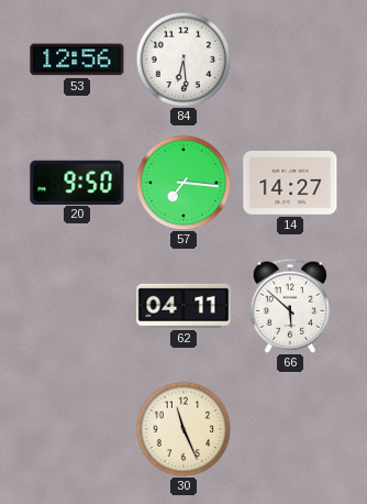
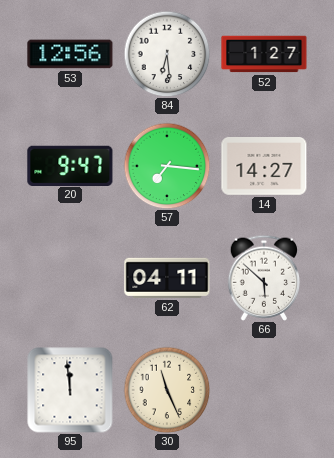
52: none -> 1:27
20: 9:50 -> 9:47
95: none -> 11:59
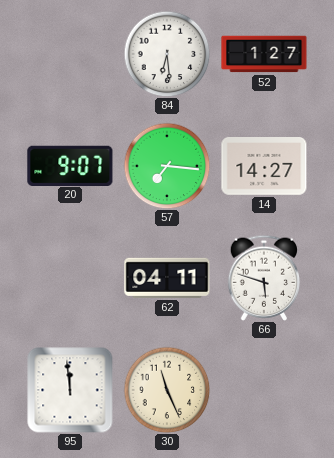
53: 12:56 -> none
20: 9:47 -> 9:07
66: 5:52 -> 5:48
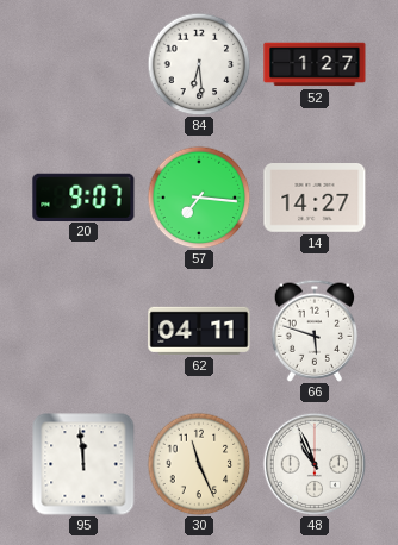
48: none -> 10:56
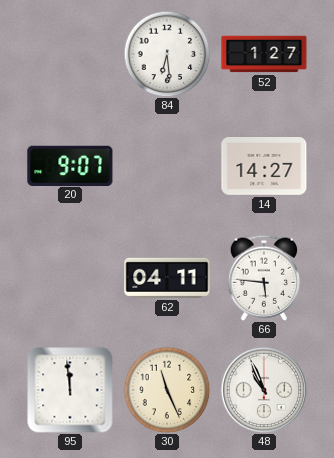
57: 7:16 -> none
66: 5:48 -> 5:46
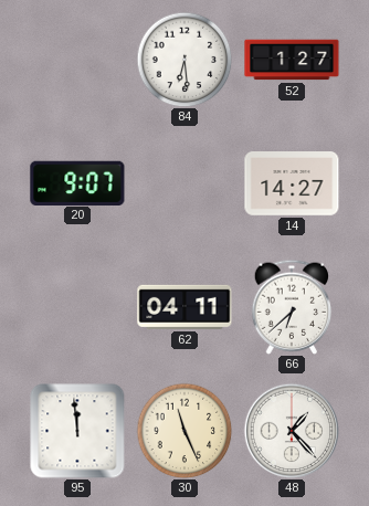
66: 5:46 -> 6:38
48: 10:56 -> 1:23
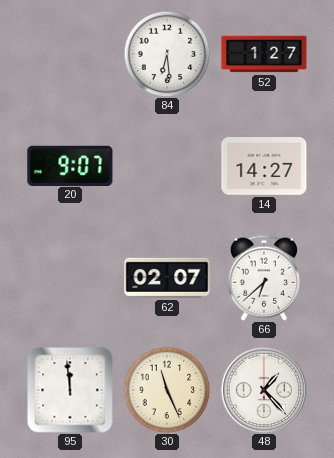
62: 04:11 -> 02:07
